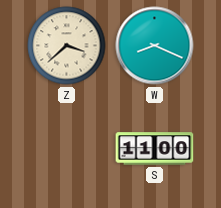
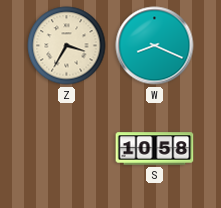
Z: 3:38 -> 3:35
S: 11:00 -> 10:58
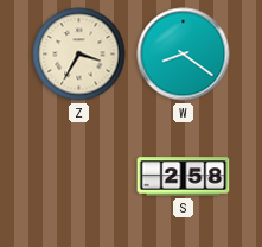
W: 8:19 -> 8:21
S: 10:58 -> 2:58
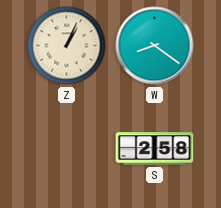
Z: 3:35 -> 1:04
